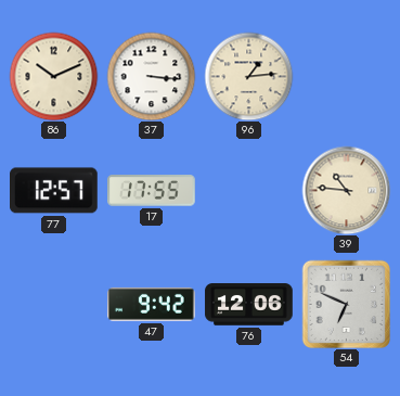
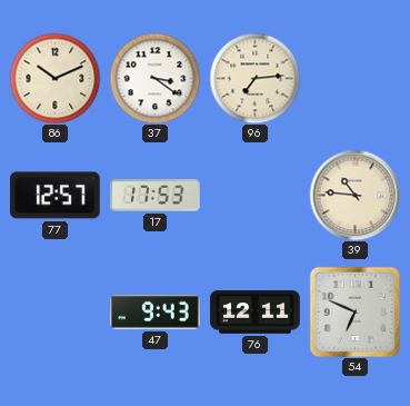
37: 3:16 -> 3:21
96: 1:14 -> 7:14
17: 17:55 -> 17:53
47: 9:42 -> 9:43
76: 12:06 -> 12:11
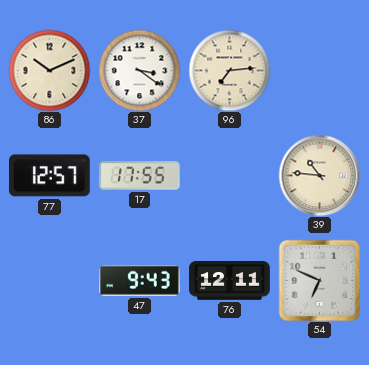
17: 17:53 -> 17:55
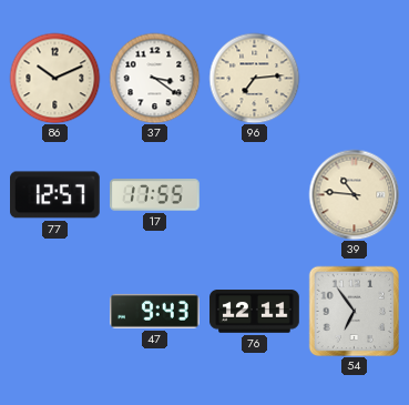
54: 6:49 -> 6:54
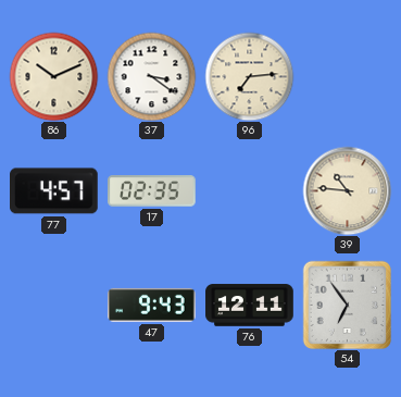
77: 12:57 -> 4:57
17: 17:55 -> 02:35
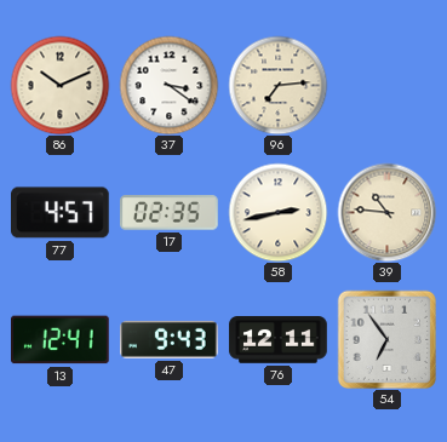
58: none -> 2:43
13: none -> 12:41
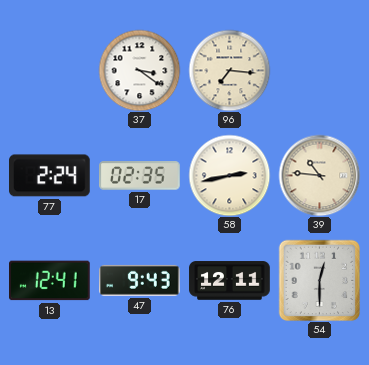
86: 10:11 -> none
96: 7:14 -> 7:16
77: 4:57 -> 2:24
54: 6:54 -> 12:30
